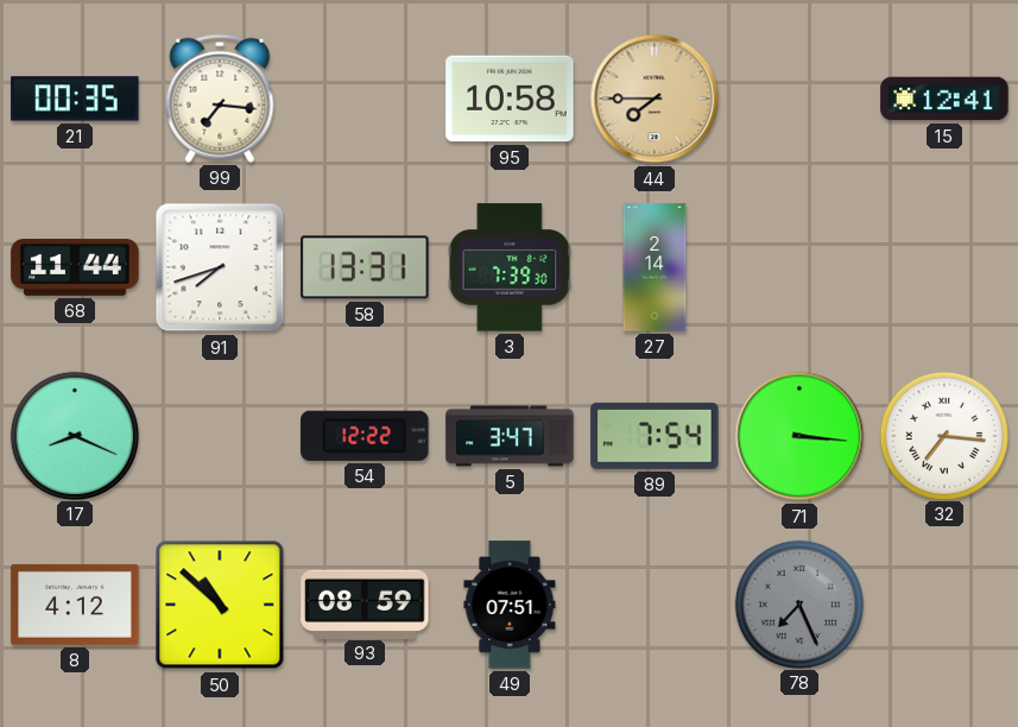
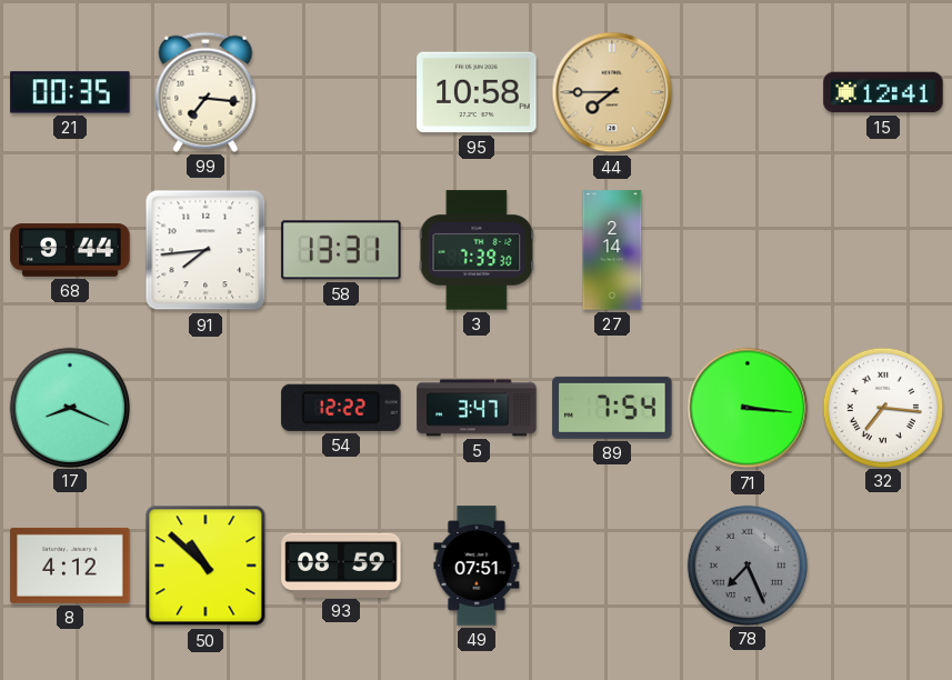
68: 11:44 -> 9:44
91: 7:42 -> 7:44
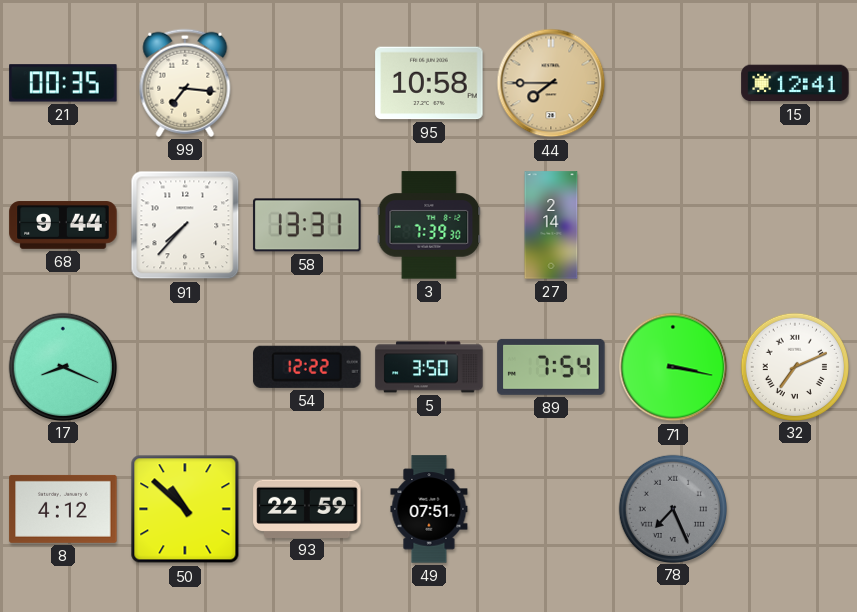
91: 7:44 -> 7:37
5: 3:47 -> 3:50
71: 3:16 -> 3:17
32: 7:16 -> 7:11
93: 08:59 -> 22:59
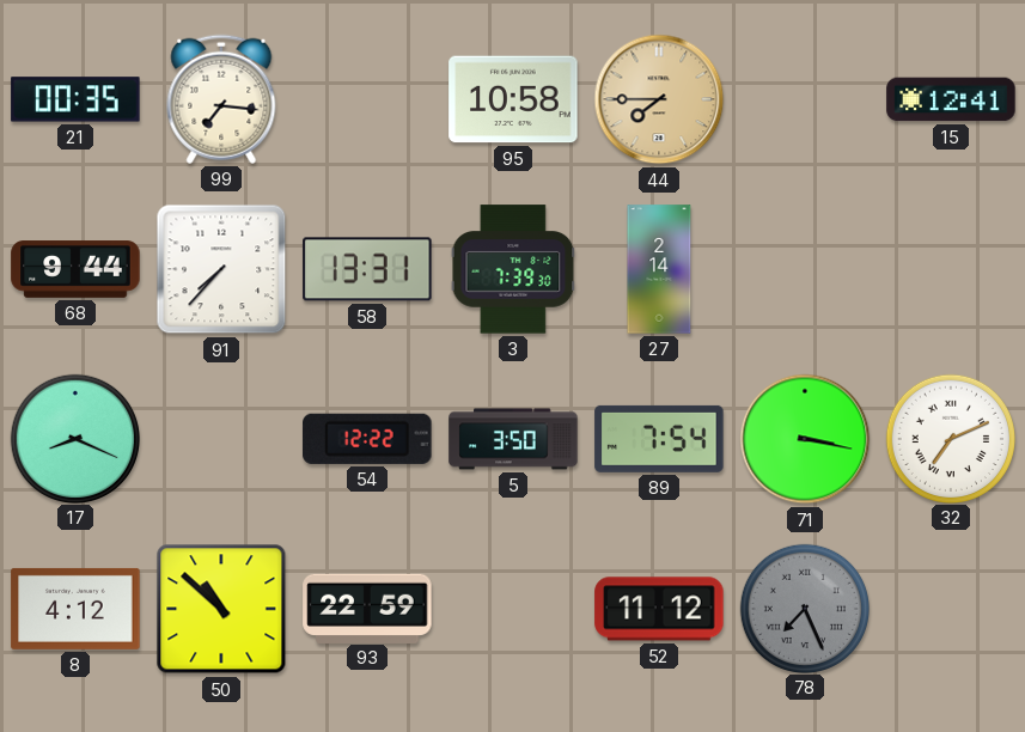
49: 07:51 -> none
52: none -> 11:12
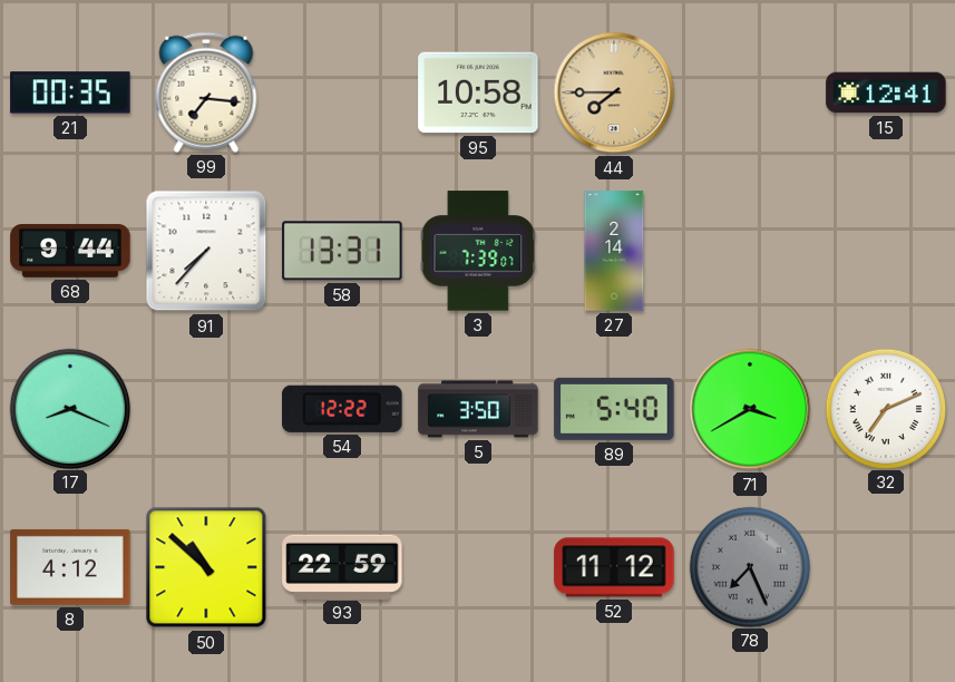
3: 7:39:30 -> 7:39:07
89: 7:54 -> 5:40
71: 3:17 -> 3:40
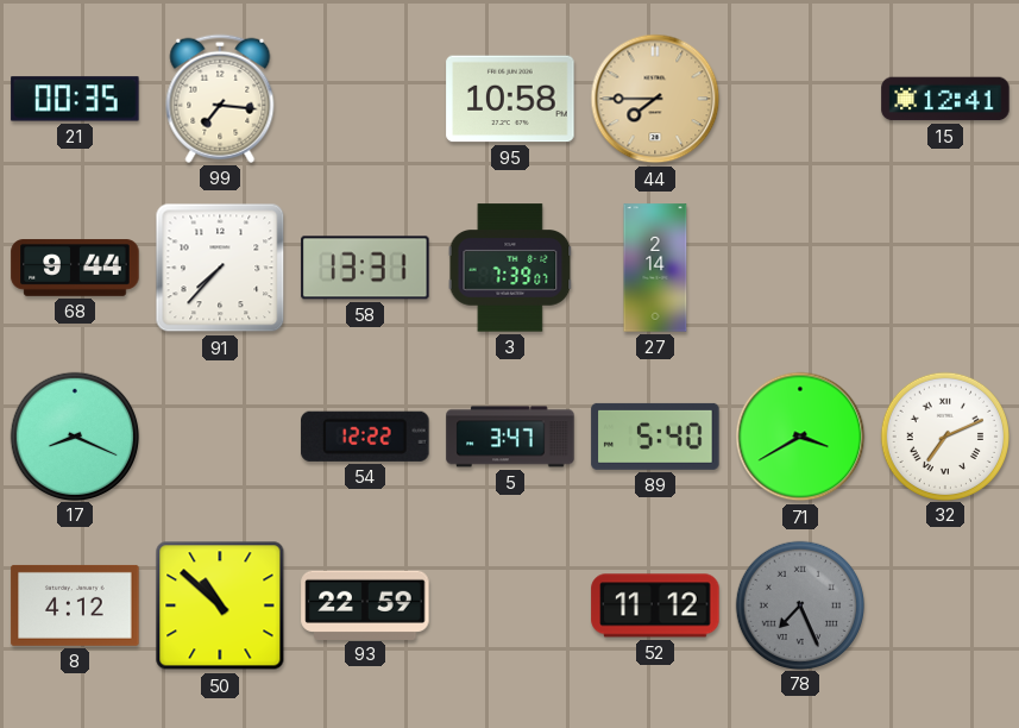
5: 3:50 -> 3:47
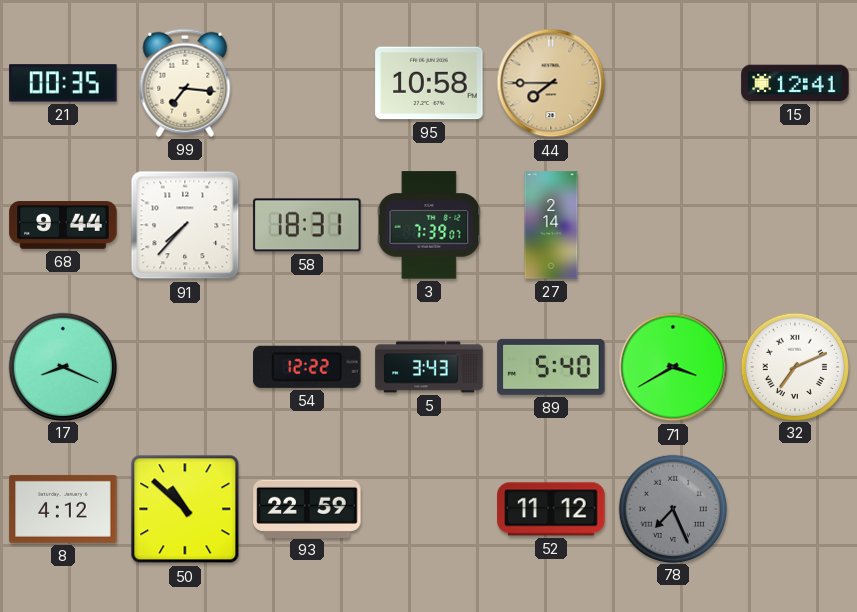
58: 13:31 -> 18:31
5: 3:47 -> 3:43
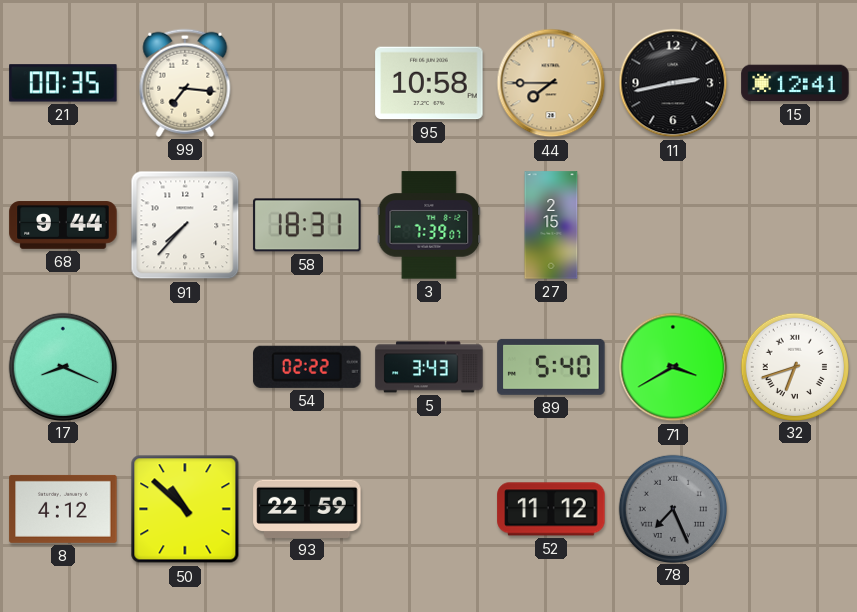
11: none -> 2:43
27: 2:14 -> 2:15
54: 12:22 -> 02:22
32: 7:11 -> 6:42
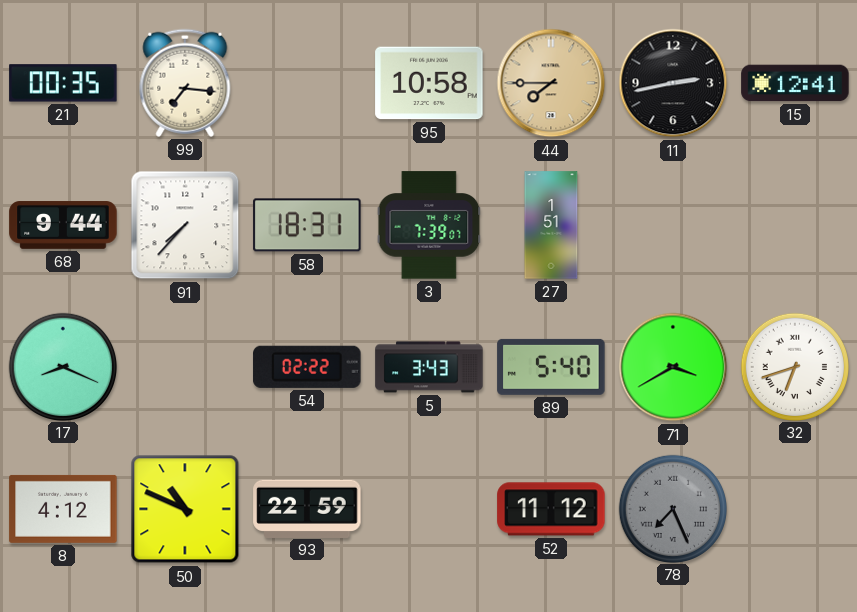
27: 2:15 -> 1:51
50: 10:52 -> 10:49
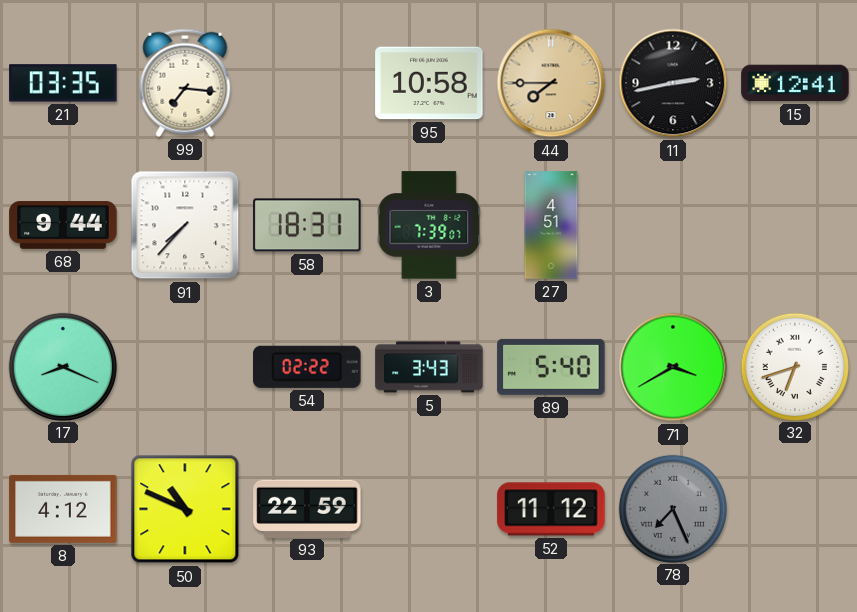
21: 00:35 -> 03:35
27: 1:51 -> 4:51
